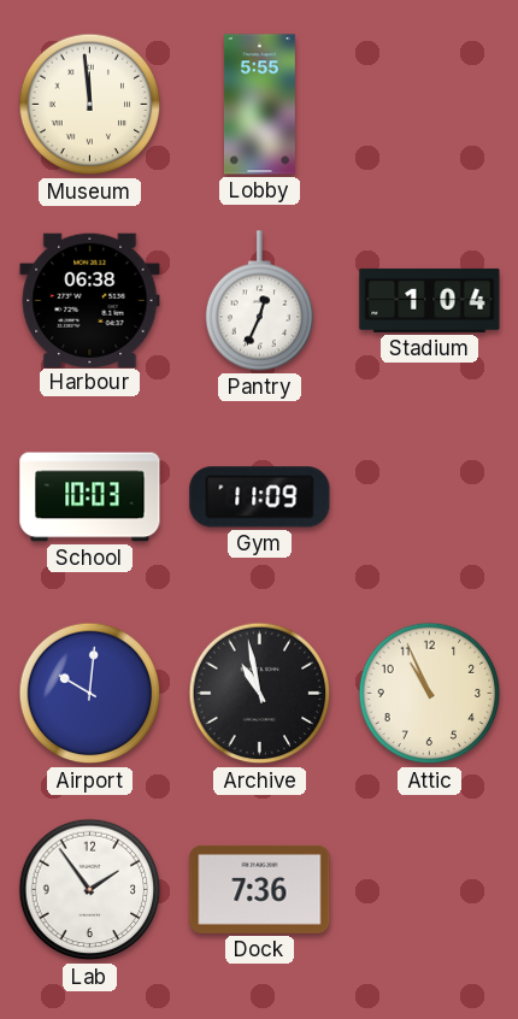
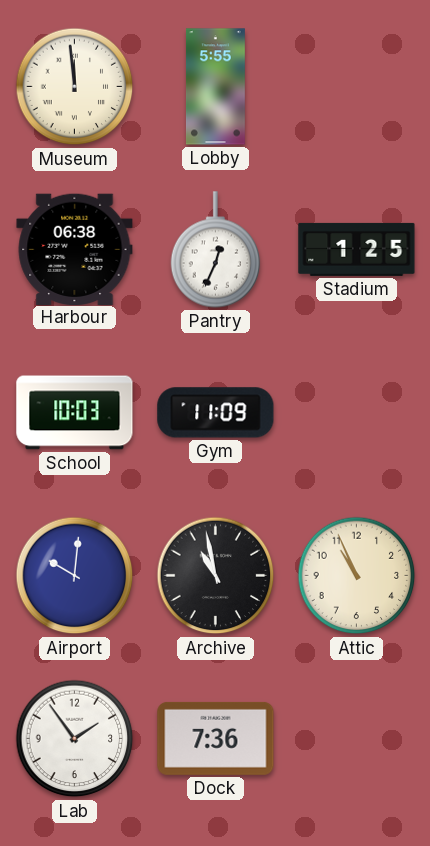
Stadium: 1:04 -> 1:25
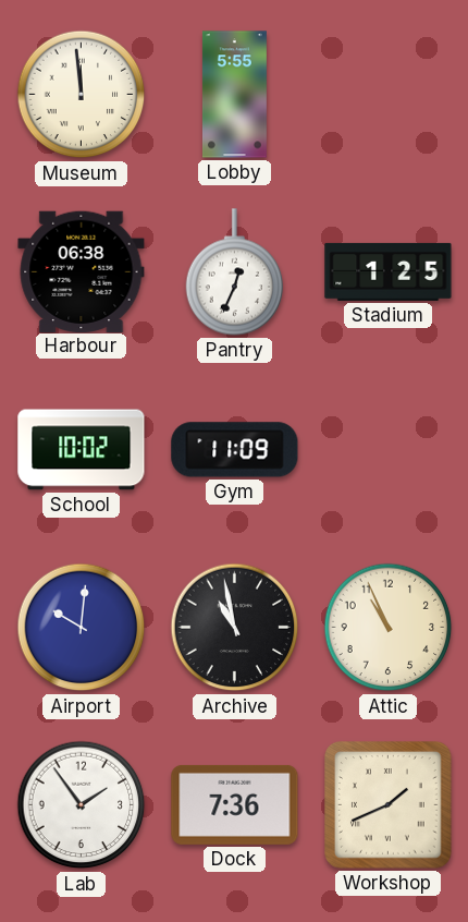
School: 10:03 -> 10:02
Workshop: none -> 1:41
